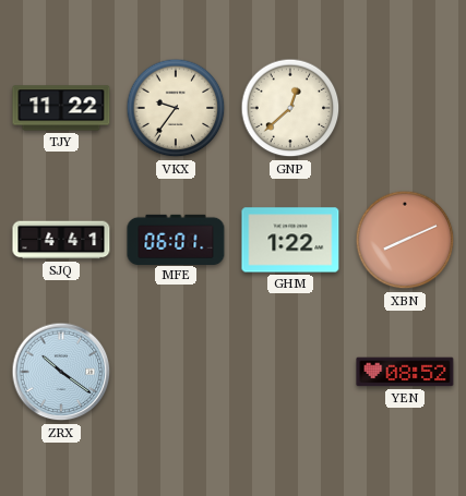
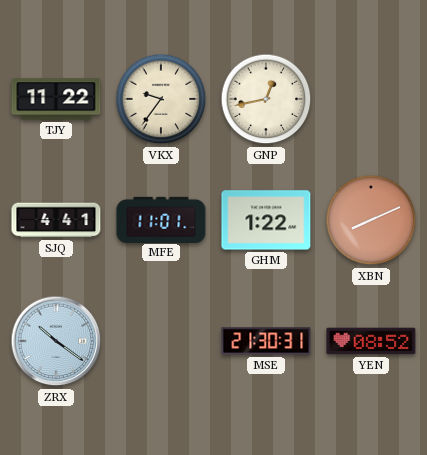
GNP: 12:38 -> 12:43
MFE: 06:01 -> 11:01
MSE: none -> 21:30
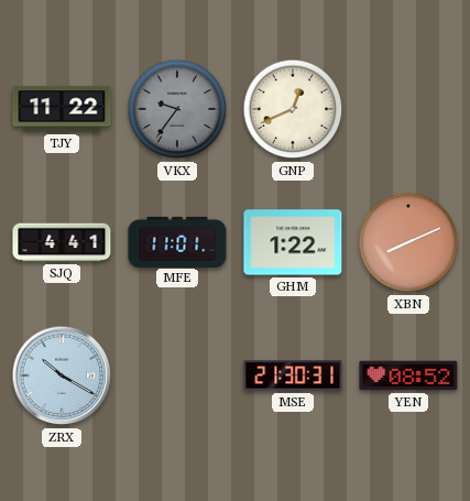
VKX dial: cream -> grey
GNP: 12:43 -> 12:41
ZRX: 10:21 -> 10:20
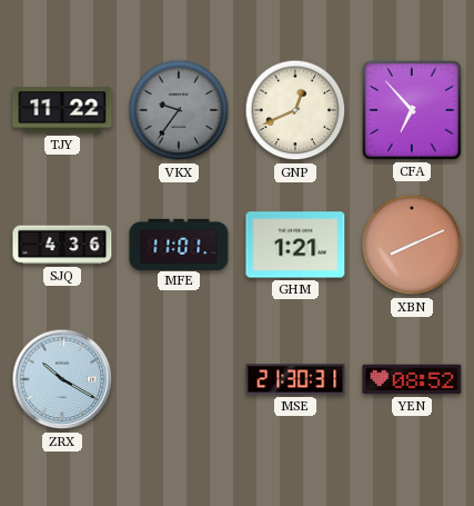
CFA: none -> 6:53
SJQ: 4:41 -> 4:36
GHM: 1:22 -> 1:21
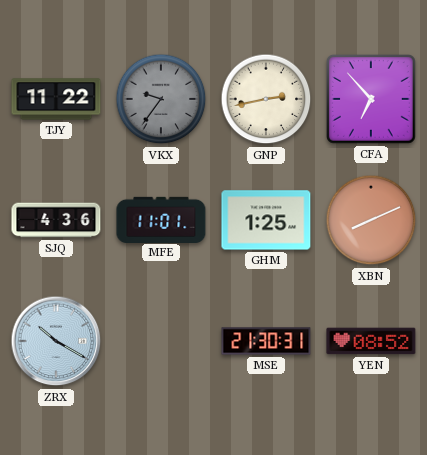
GNP: 12:41 -> 2:43
GHM: 1:21 -> 1:25
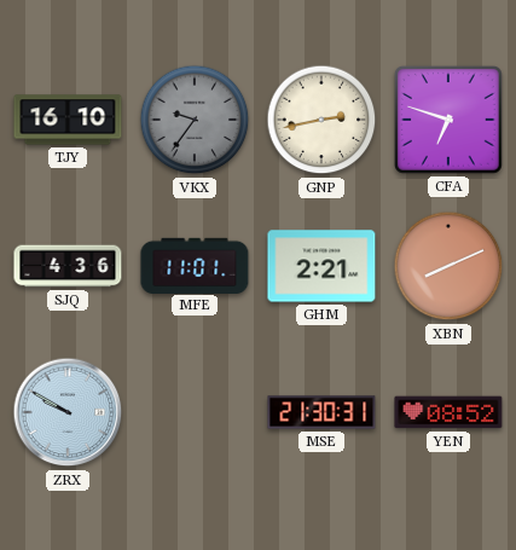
TJY: 11:22 -> 16:10
CFA: 6:53 -> 6:48
GHM: 1:25 -> 2:21
ZRX: 10:20 -> 9:50
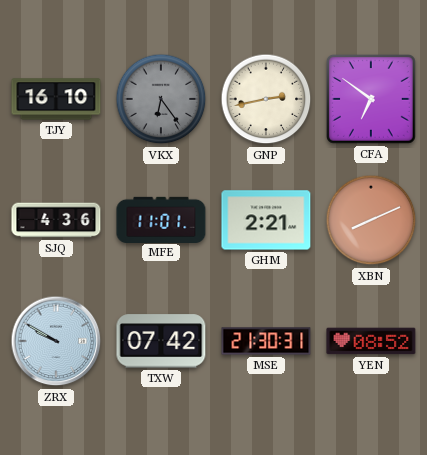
VKX: 9:36 -> 6:24
CFA: 6:48 -> 6:51
TXW: none -> 07:42
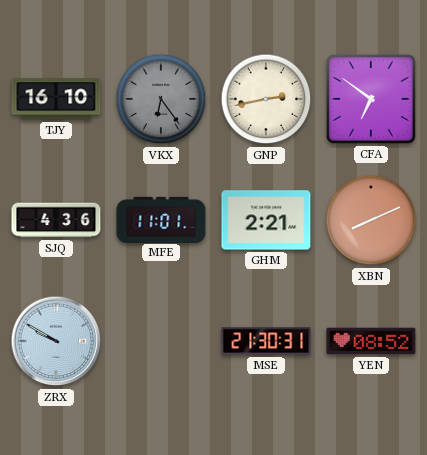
TXW: 07:42 -> none
